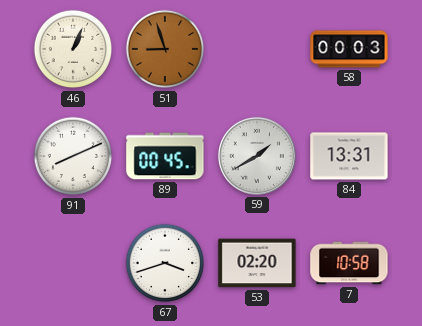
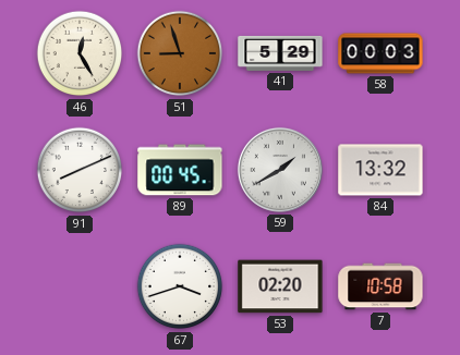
46: 1:04 -> 12:25
41: none -> 5:29
84: 13:31 -> 13:32
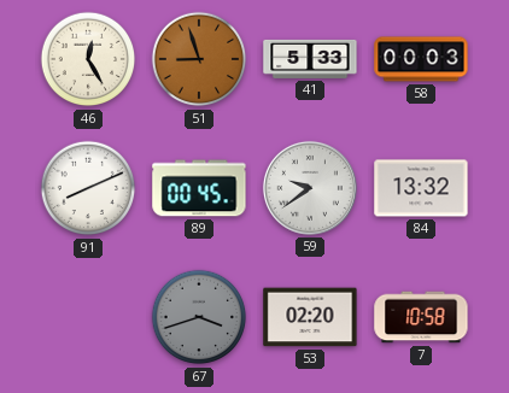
41: 5:29 -> 5:33
59: 1:40 -> 9:39
67 dial: white -> grey
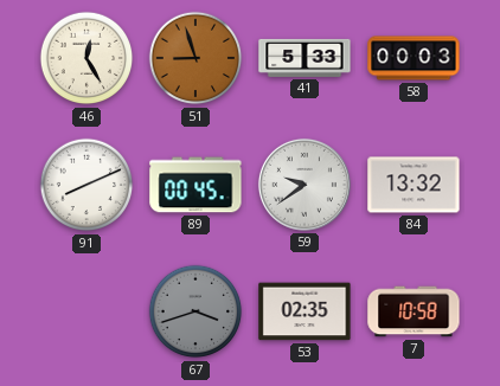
53: 02:20 -> 02:35
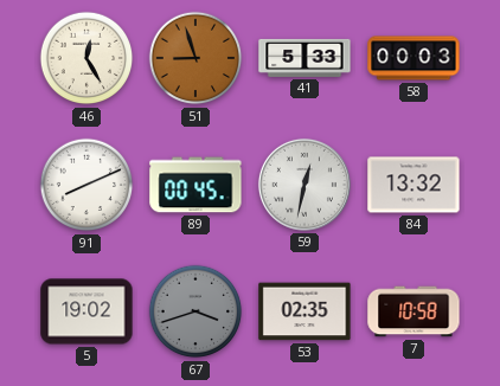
59: 9:39 -> 12:32
5: none -> 19:02
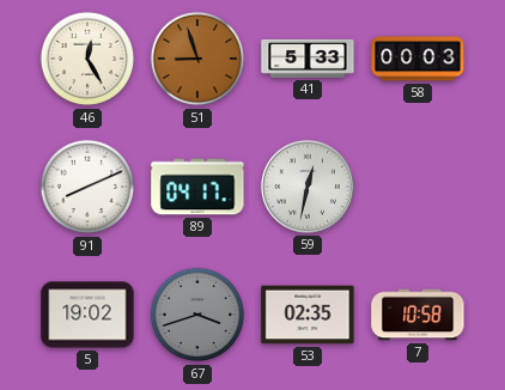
89: 00:45 -> 04:17
84: 13:32 -> none
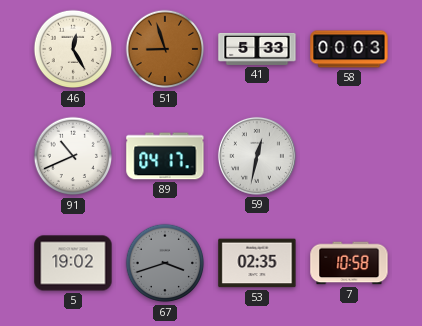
91: 8:11 -> 10:41
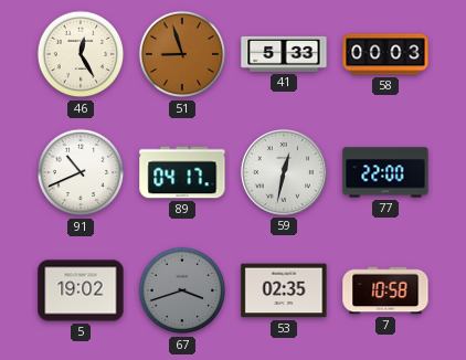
77: none -> 22:00
